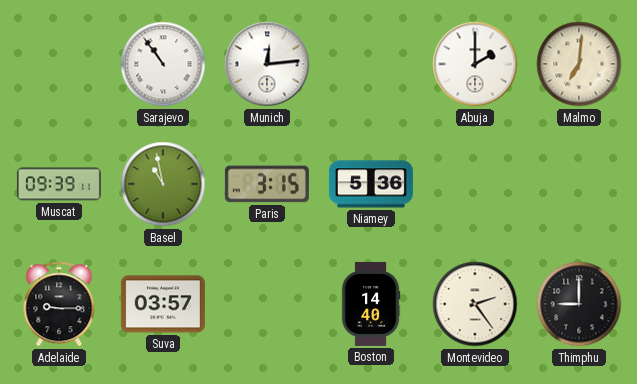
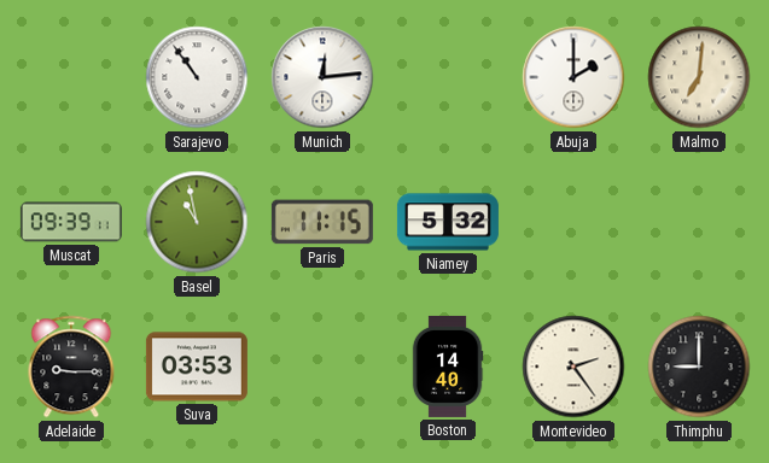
Paris: 3:15 -> 11:15
Niamey: 5:36 -> 5:32
Suva: 03:57 -> 03:53
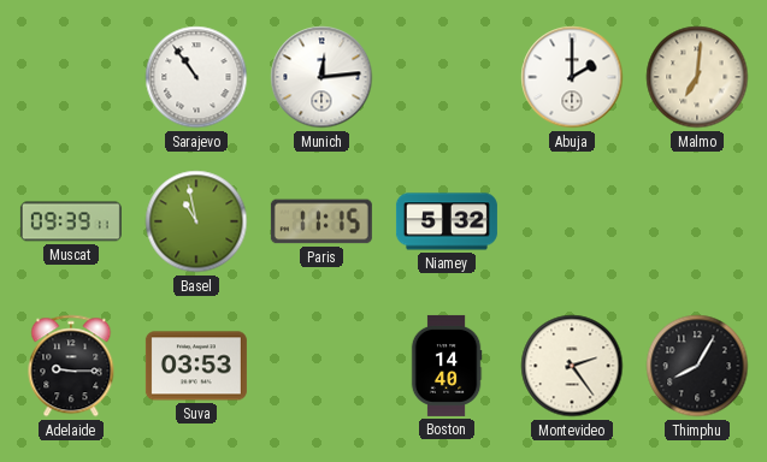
Thimphu: 9:00 -> 8:05
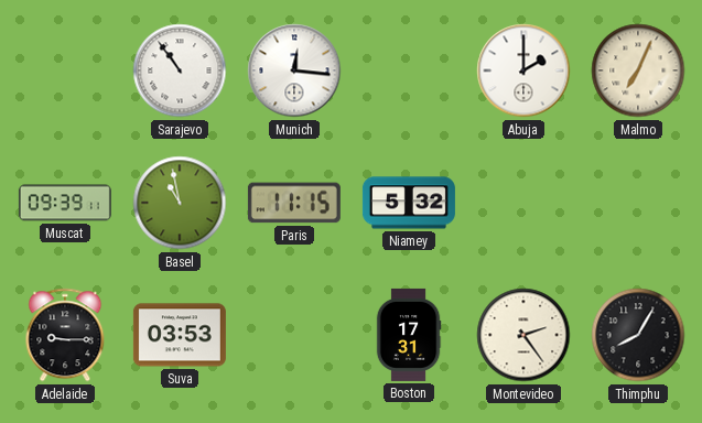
Munich: 12:14 -> 12:16
Malmo: 7:01 -> 7:04
Boston: 14:40 -> 17:31
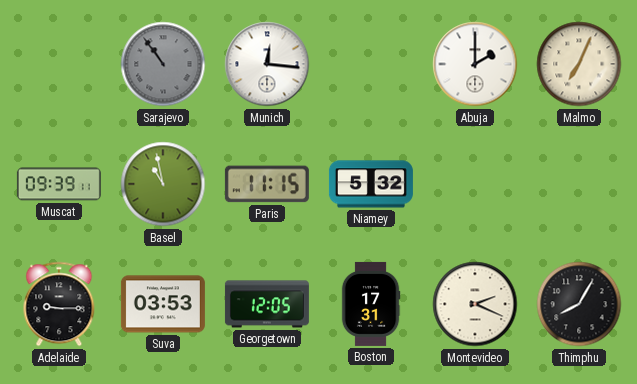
Sarajevo dial: white -> grey
Georgetown: none -> 12:05
Montevideo: 2:24 -> 2:19
